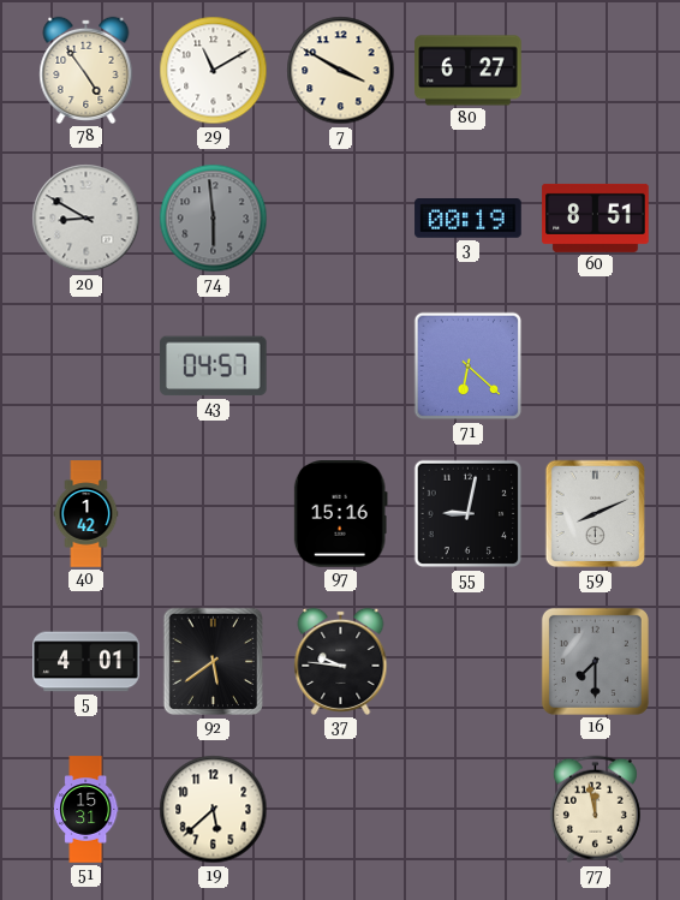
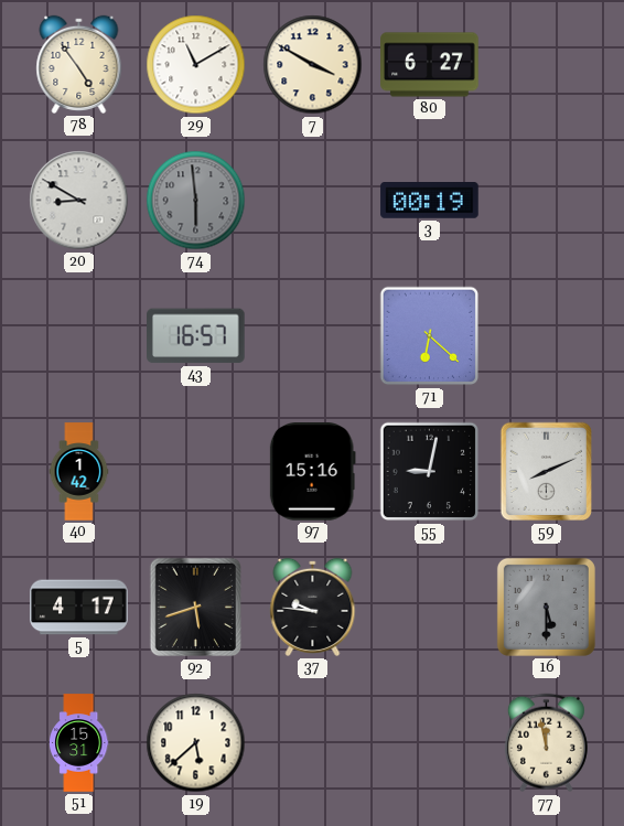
60: 8:51 -> none
43: 04:57 -> 16:57
5: 4:01 -> 4:17
92: 5:39 -> 5:42
16: 7:30 -> 5:30
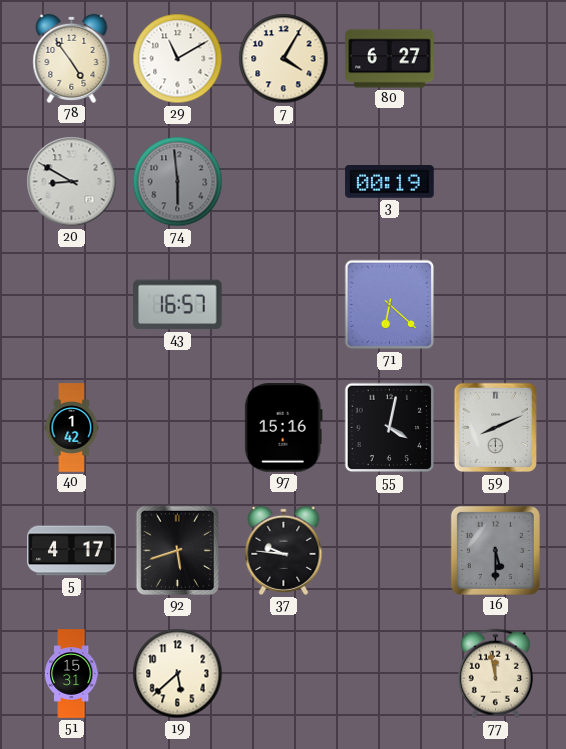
7: 3:50 -> 4:05
55: 9:02 -> 4:02
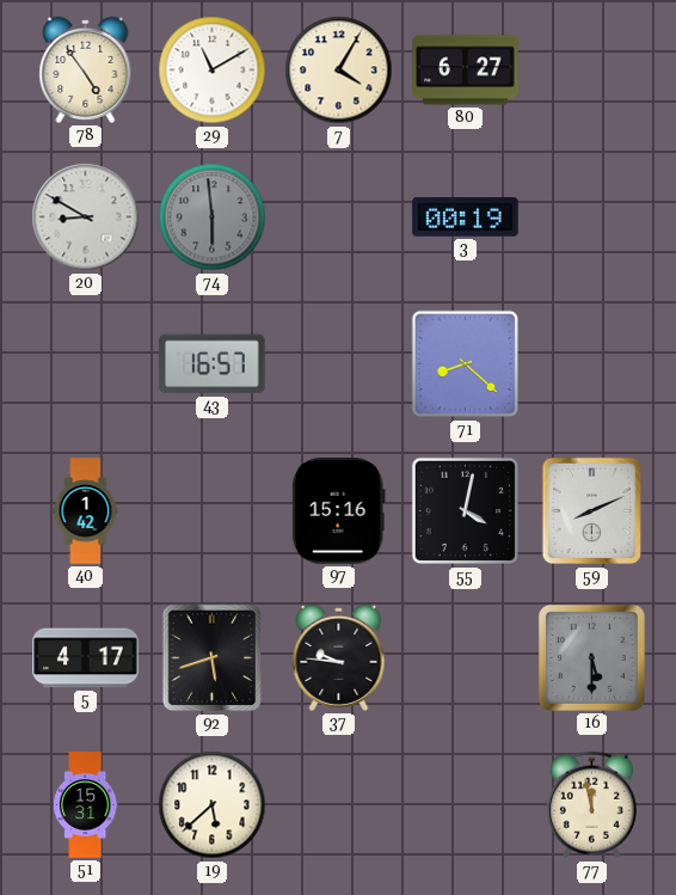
71: 6:22 -> 8:22
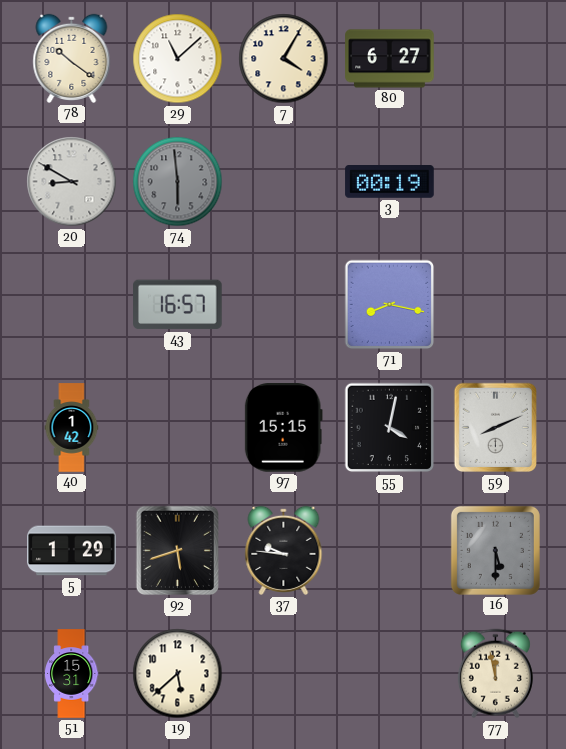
78: 4:54 -> 10:21
29: 11:10 -> 11:08
71: 8:22 -> 8:17
97: 15:16 -> 15:15
5: 4:17 -> 1:29
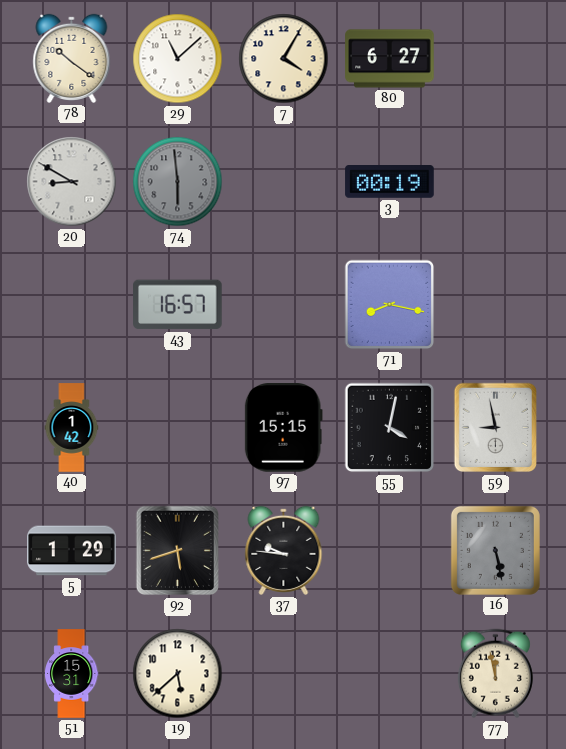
59: 8:11 -> 8:58
16: 5:30 -> 5:28
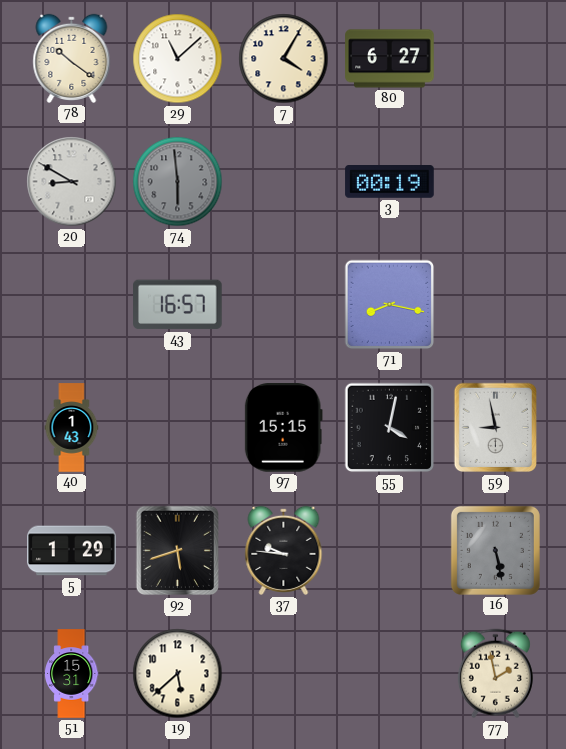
40: 1:42 -> 1:43
77: 11:58 -> 1:58
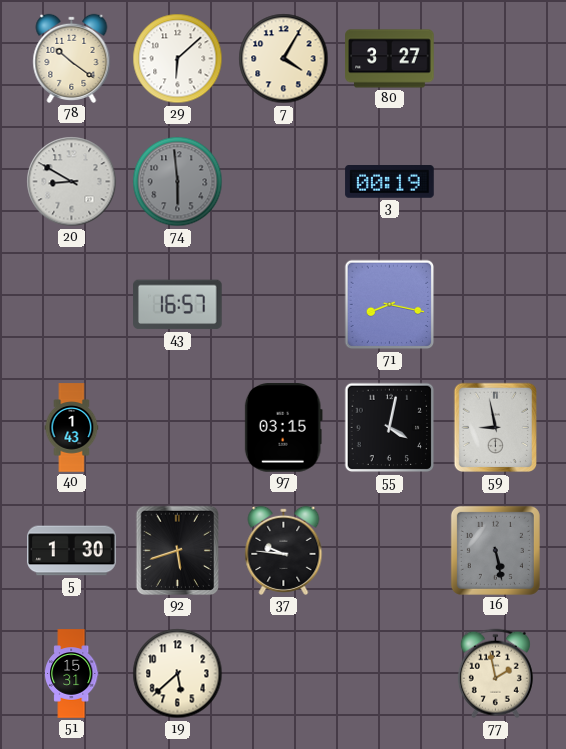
29: 11:08 -> 6:08
80: 6:27 -> 3:27
97: 15:15 -> 03:15
5: 1:29 -> 1:30
